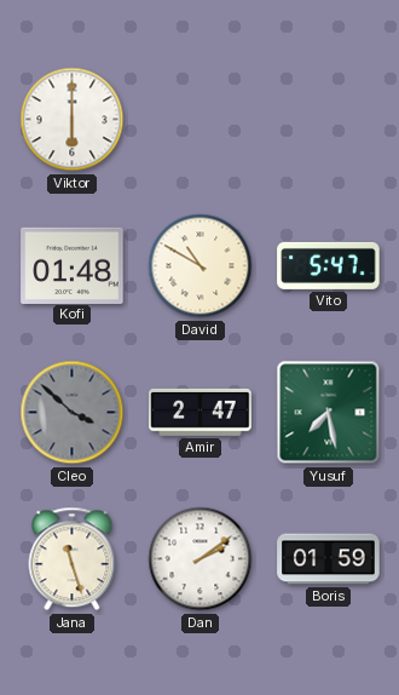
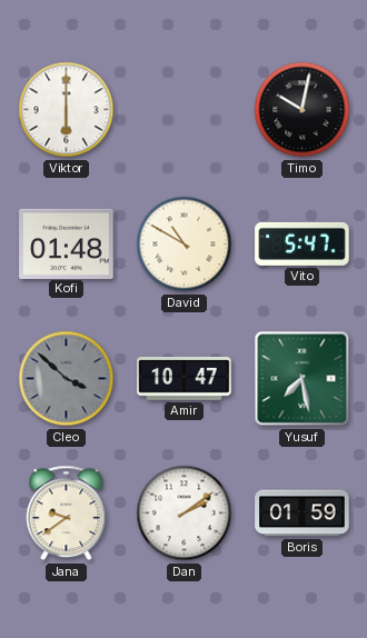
Timo: none -> 10:02
Amir: 2:47 -> 10:47
Jana: 11:27 -> 9:39
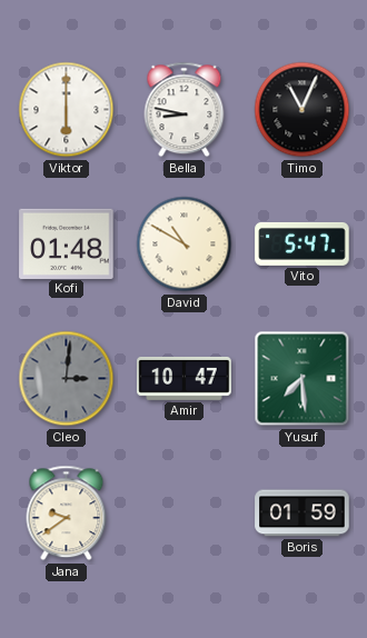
Bella: none -> 8:47
Timo: 10:02 -> 11:04
Cleo: 3:52 -> 3:01
Yusuf: 7:28 -> 7:29
Dan: 2:09 -> none
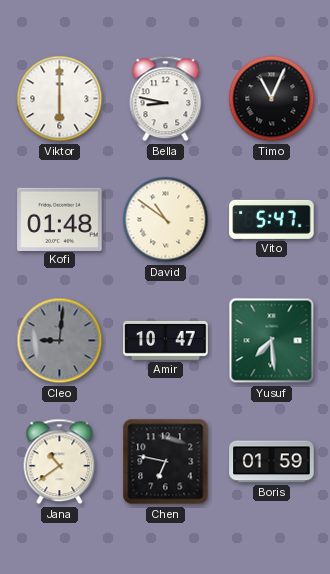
David: 10:50 -> 10:51
Cleo: 3:01 -> 9:01
Jana: 9:39 -> 10:39
Chen: none -> 6:47
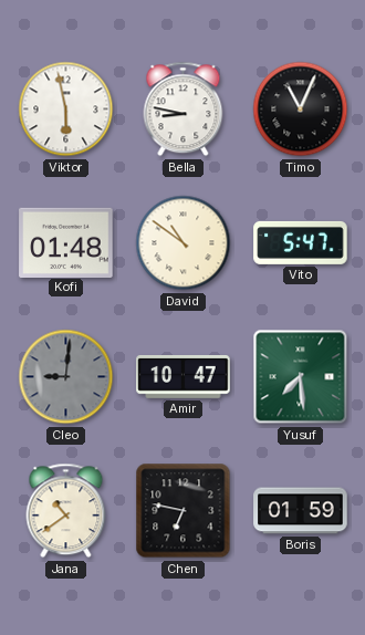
Viktor: 6:00 -> 5:58
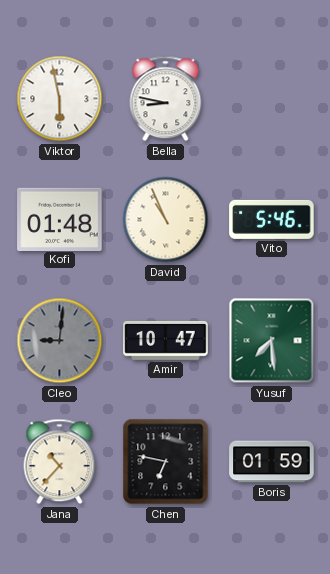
Timo: 11:04 -> none
David: 10:51 -> 10:56
Vito: 5:47 -> 5:46
Jana: 10:39 -> 10:37
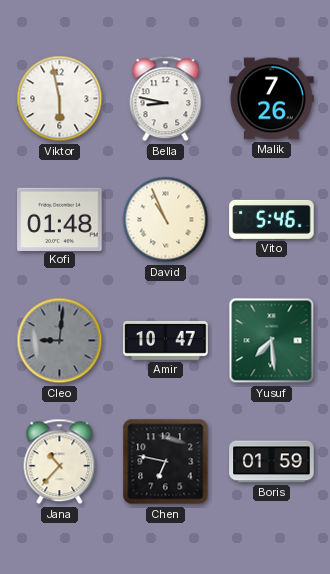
Malik: none -> 7:26
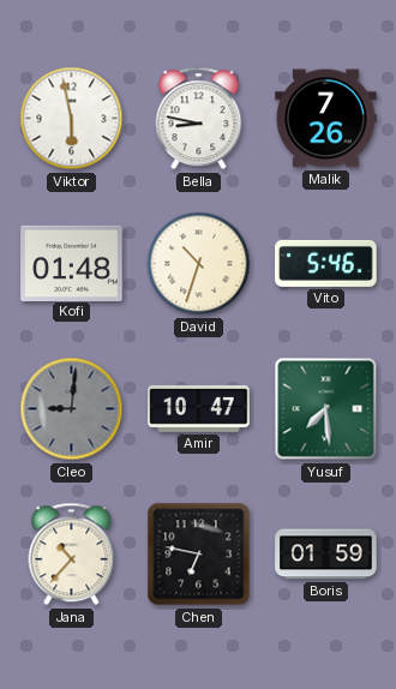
David: 10:56 -> 10:33
